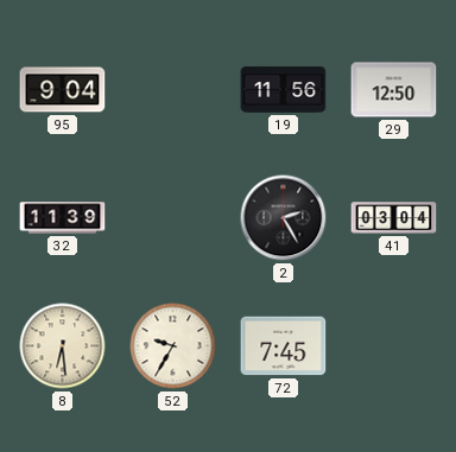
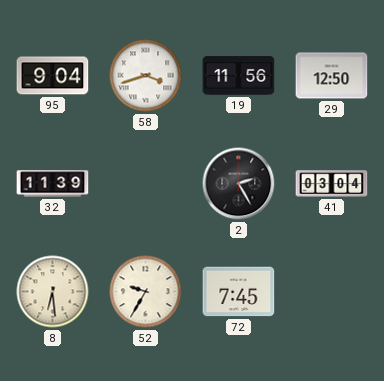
58: none -> 3:42
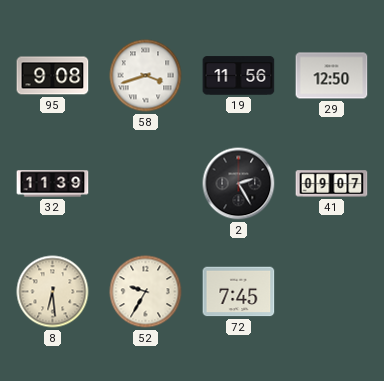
95: 9:04 -> 9:08
41: 03:04 -> 09:07
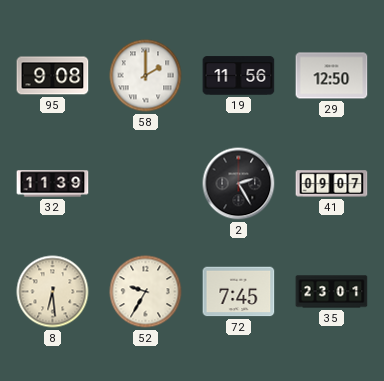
58: 3:42 -> 2:00
35: none -> 23:01
